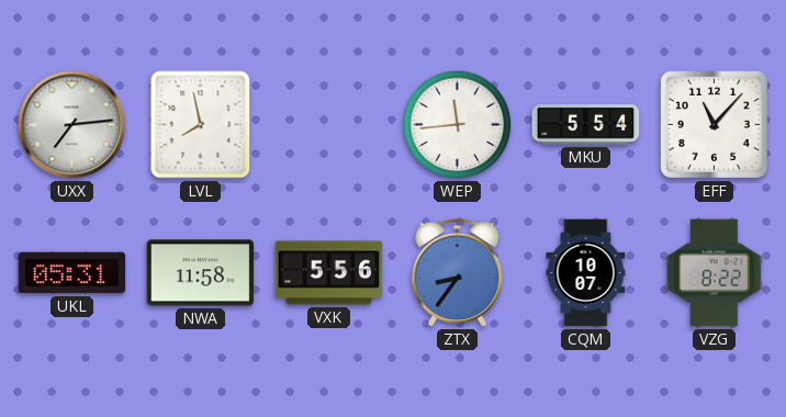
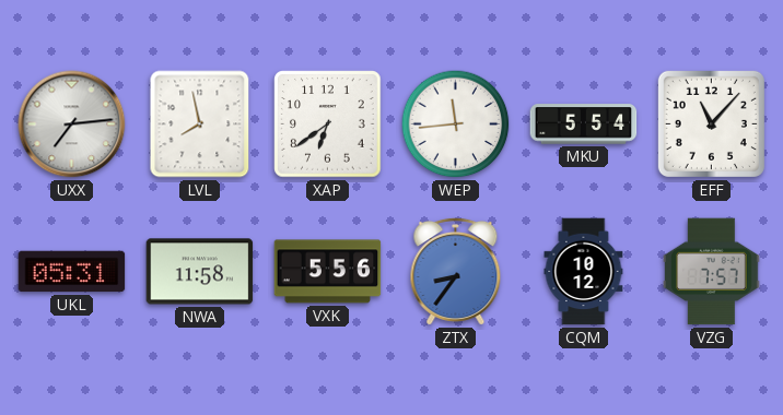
XAP: none -> 6:39
CQM: 10:07 -> 10:12
VZG: 8:22 -> 7:57
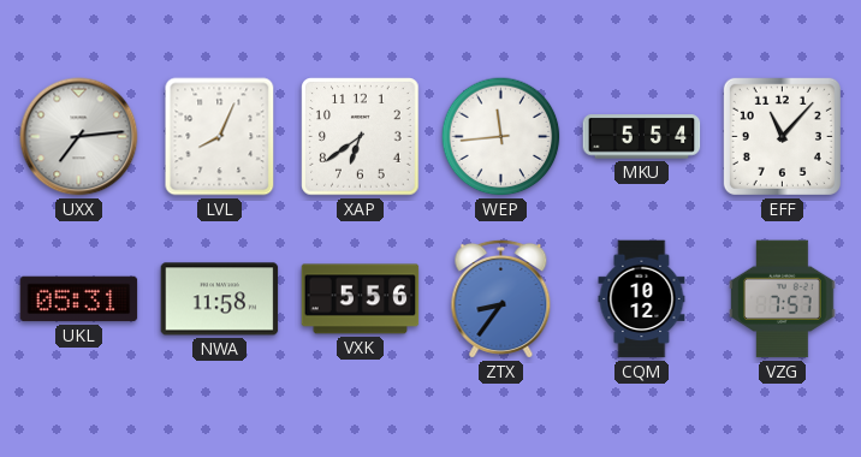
LVL: 7:58 -> 8:04
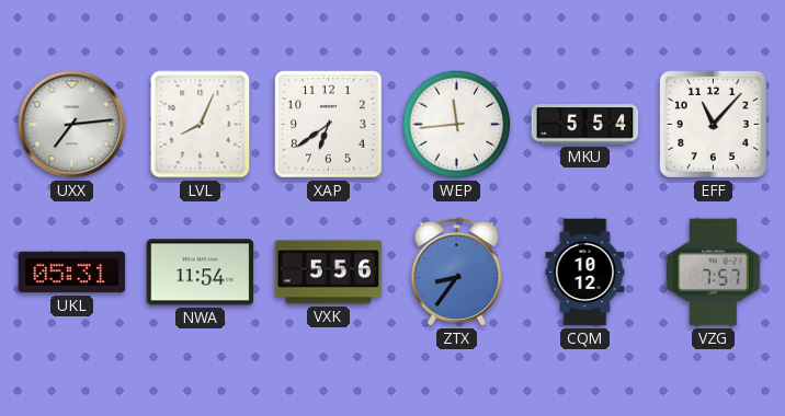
NWA: 11:58 -> 11:54
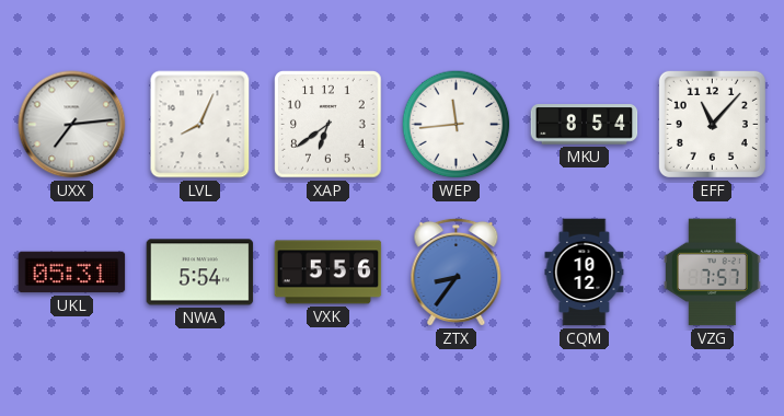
MKU: 5:54 -> 8:54
NWA: 11:54 -> 5:54
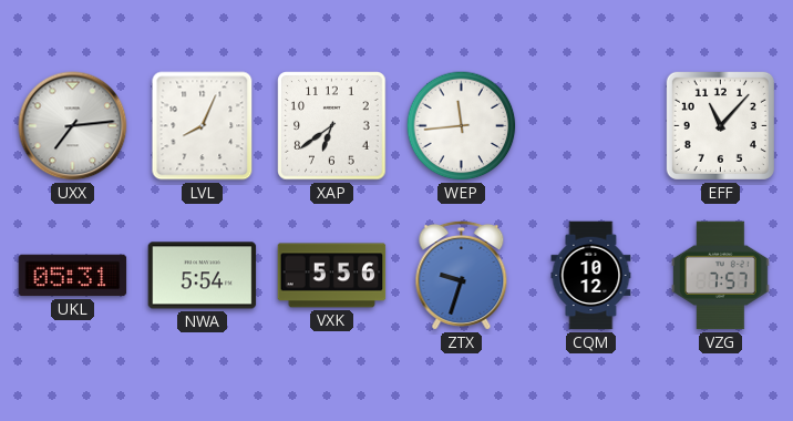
MKU: 8:54 -> none
ZTX: 8:36 -> 9:33
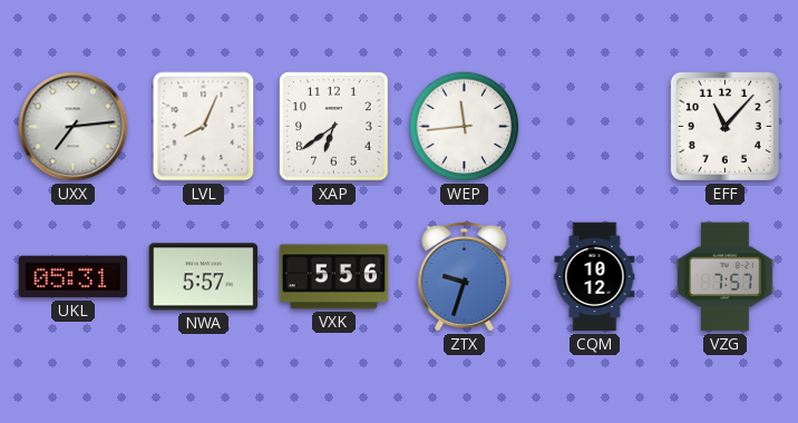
NWA: 5:54 -> 5:57
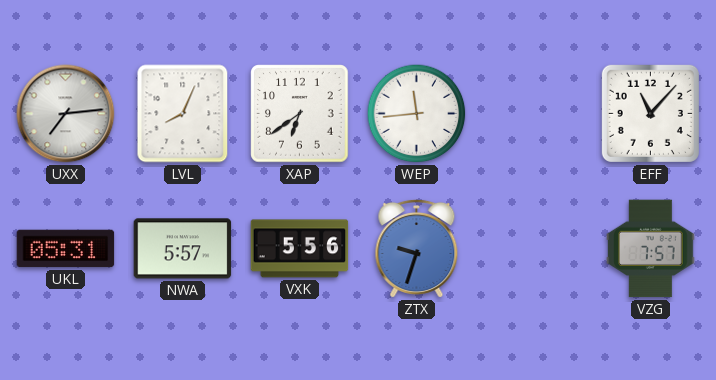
CQM: 10:12 -> none
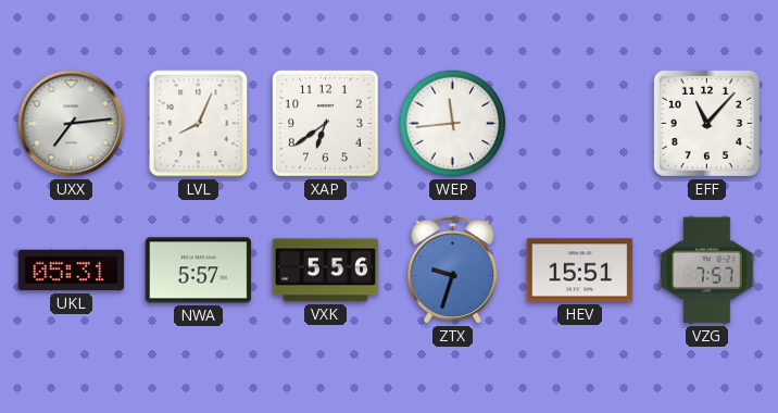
HEV: none -> 15:51
